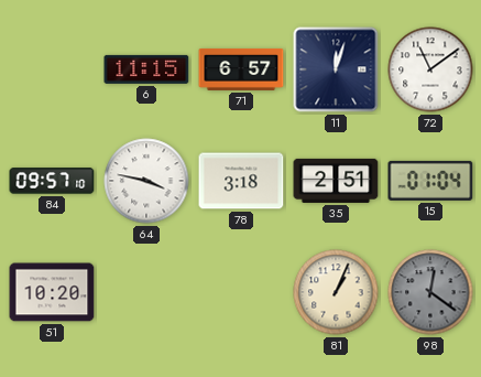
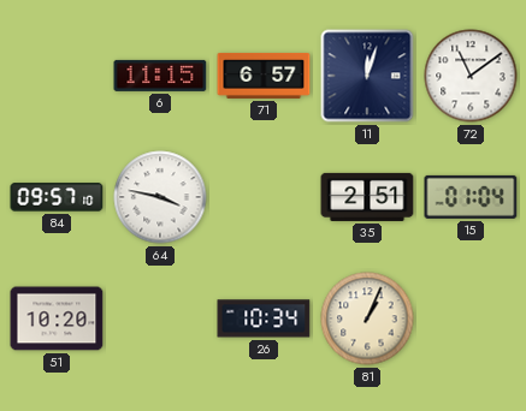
78: 3:18 -> none
26: none -> 10:34
98: 12:21 -> none
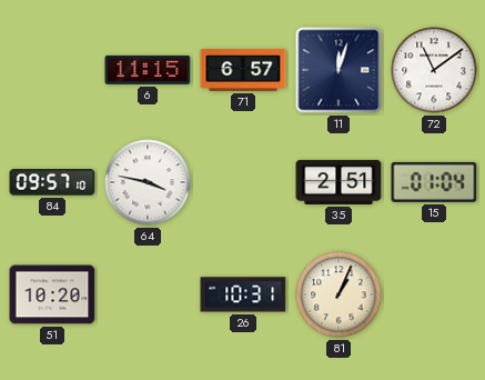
26: 10:34 -> 10:31
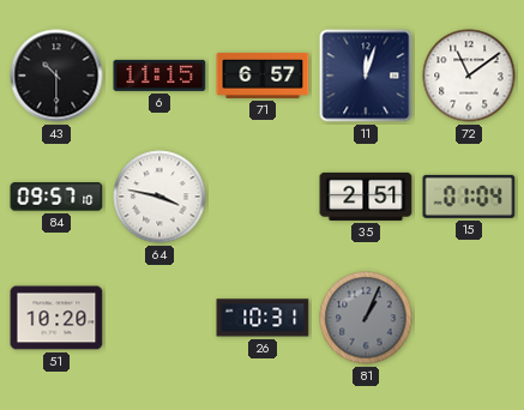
43: none -> 10:30
81 dial: cream -> grey
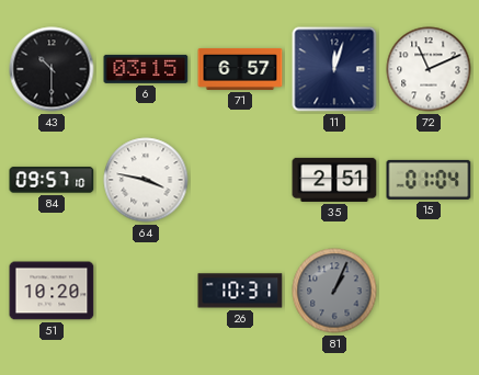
6: 11:15 -> 03:15
72: 11:09 -> 11:11
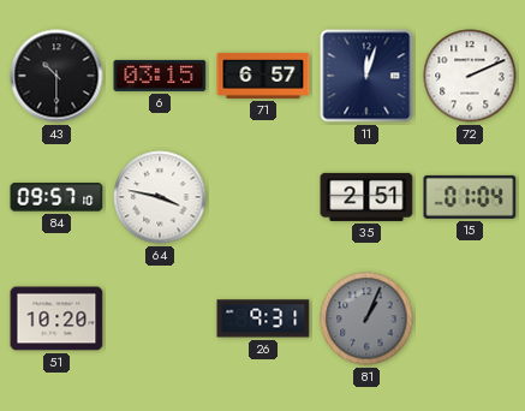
72: 11:11 -> 2:11
26: 10:31 -> 9:31
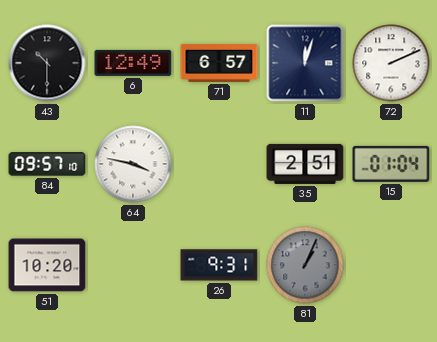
6: 03:15 -> 12:49
